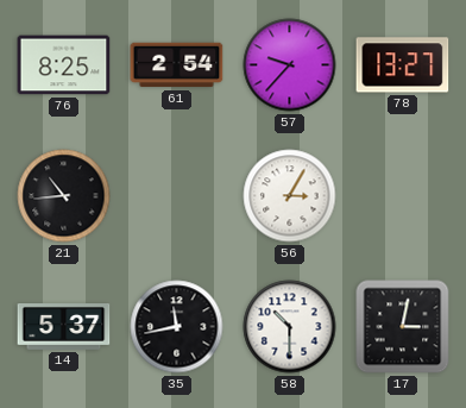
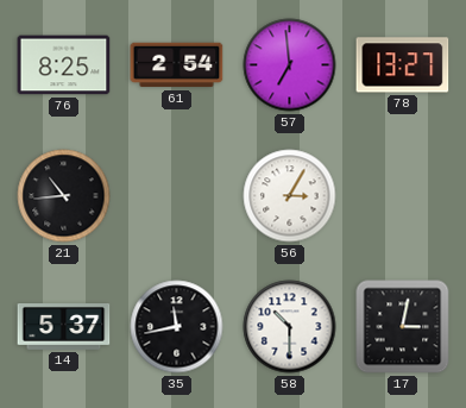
57: 9:37 -> 6:59
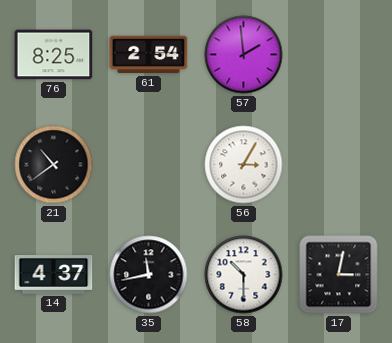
57: 6:59 -> 1:59
78: 13:27 -> none
21: 10:44 -> 10:39
14: 5:37 -> 4:37
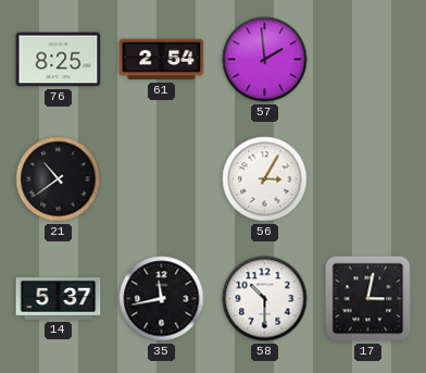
14: 4:37 -> 5:37
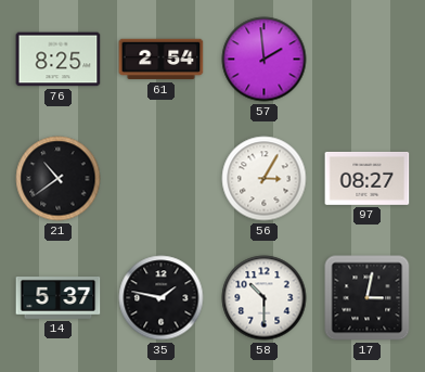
97: none -> 08:27
35: 11:43 -> 1:47
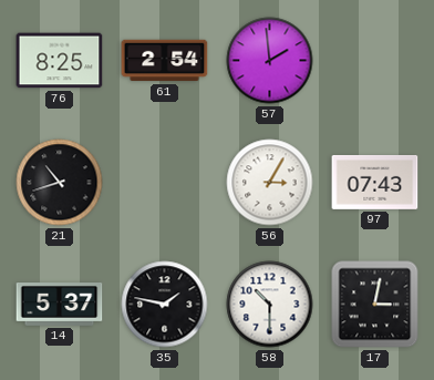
21: 10:39 -> 10:42
97: 08:27 -> 07:43
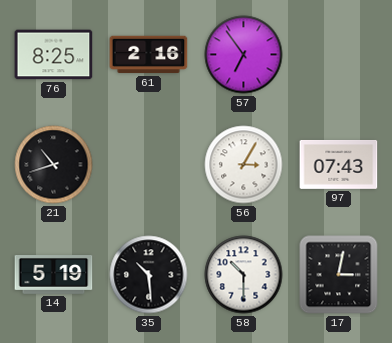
61: 2:54 -> 2:16
57: 1:59 -> 6:54
14: 5:37 -> 5:19
35: 1:47 -> 10:29
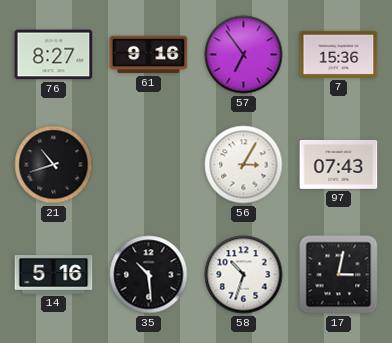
76: 8:25 -> 8:27
61: 2:16 -> 9:16
7: none -> 15:36
14: 5:19 -> 5:16
58: 10:30 -> 10:33
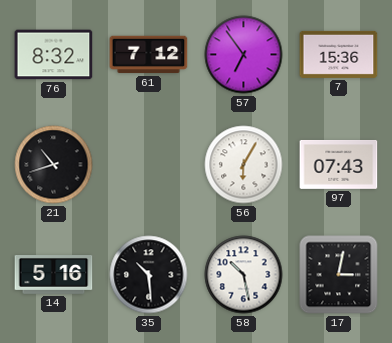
76: 8:27 -> 8:32
61: 9:16 -> 7:12
56: 3:05 -> 6:05
58: 10:33 -> 10:28
